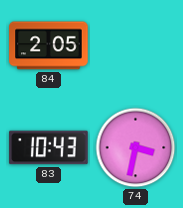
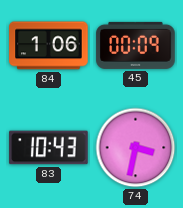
84: 2:05 -> 1:06
45: none -> 00:09
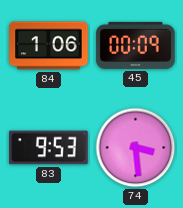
83: 10:43 -> 9:53
74: 3:32 -> 3:29
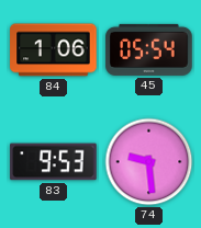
45: 00:09 -> 05:54
74: 3:29 -> 9:29
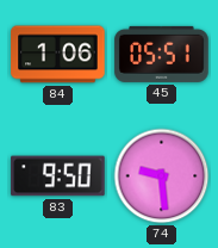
45: 05:54 -> 05:51
83: 9:53 -> 9:50
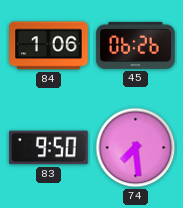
45: 05:51 -> 06:26
74: 9:29 -> 7:29
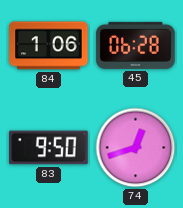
45: 06:26 -> 06:28
74: 7:29 -> 12:42
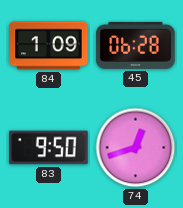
84: 1:06 -> 1:09
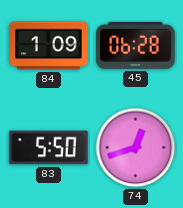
83: 9:50 -> 5:50
